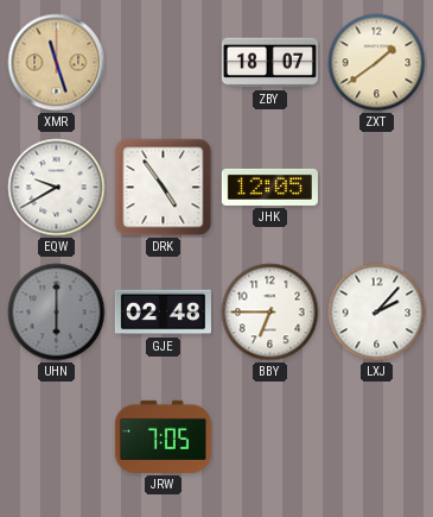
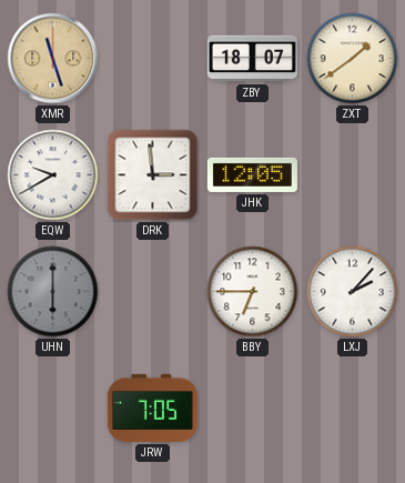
DRK: 4:54 -> 2:59
GJE: 02:48 -> none
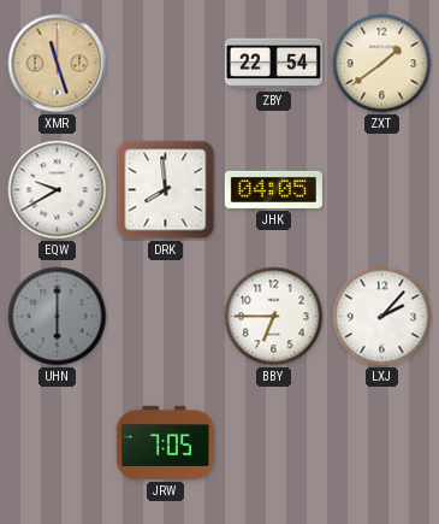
ZBY: 18:07 -> 22:54
DRK: 2:59 -> 7:59
JHK: 12:05 -> 04:05
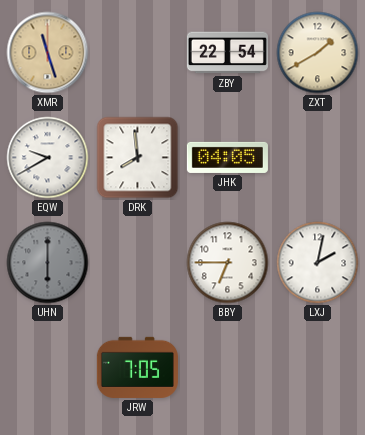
ZXT: 1:39 -> 1:40
LXJ: 2:07 -> 2:02
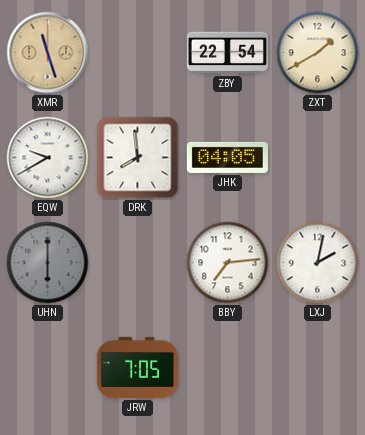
BBY: 6:45 -> 7:14
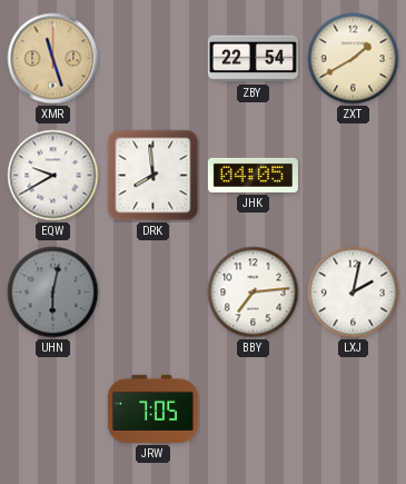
UHN: 6:00 -> 6:02
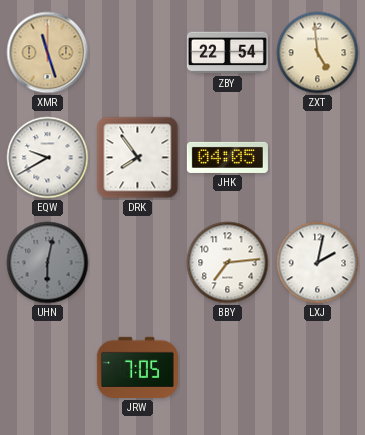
ZXT: 1:40 -> 4:59
DRK: 7:59 -> 7:54
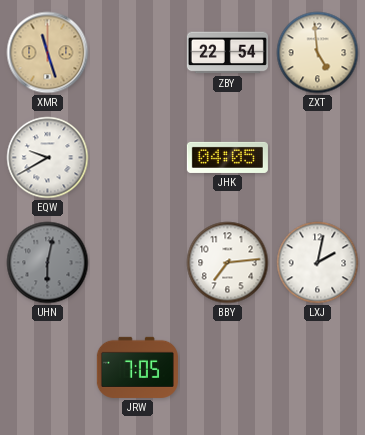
DRK: 7:54 -> none
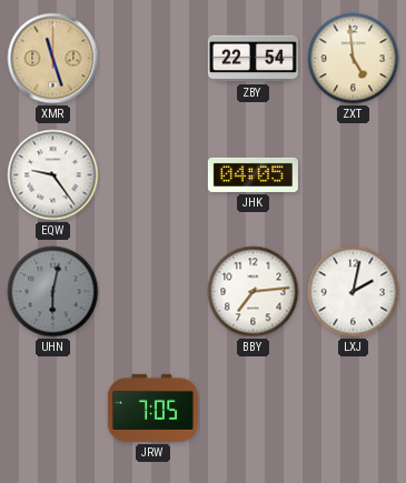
EQW: 9:40 -> 9:24
